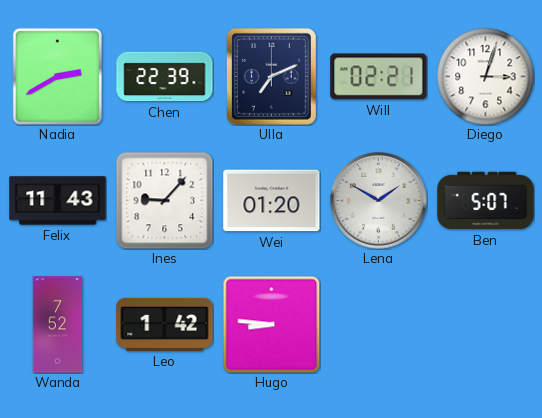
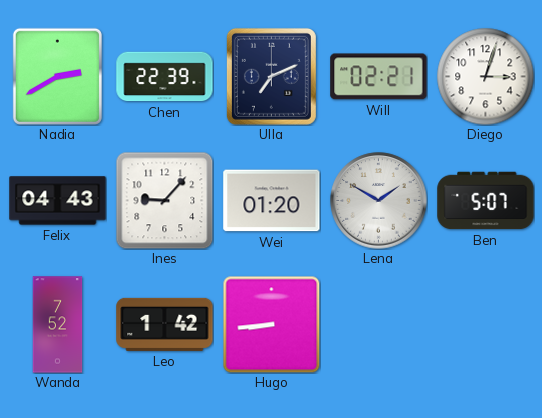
Felix: 11:43 -> 04:43
Hugo: 8:46 -> 8:44
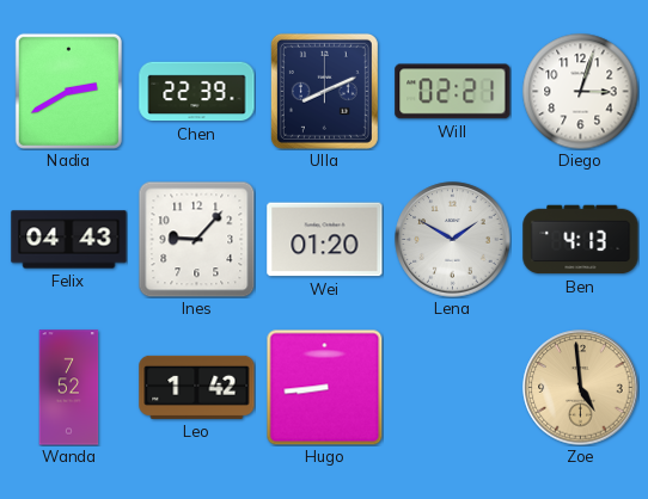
Ulla: 7:11 -> 8:11
Ben: 5:07 -> 4:13
Zoe: none -> 4:59
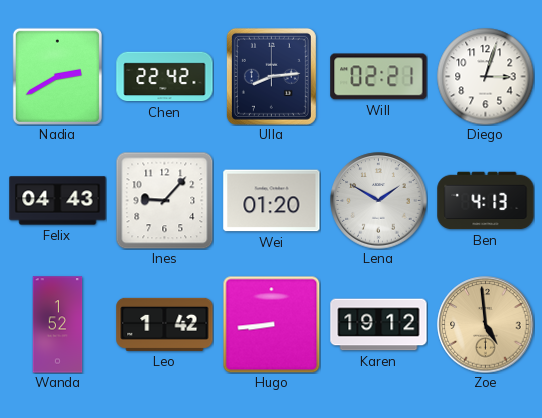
Chen: 22:39 -> 22:42
Ulla: 8:11 -> 8:14
Wanda: 7:52 -> 1:52
Karen: none -> 19:12
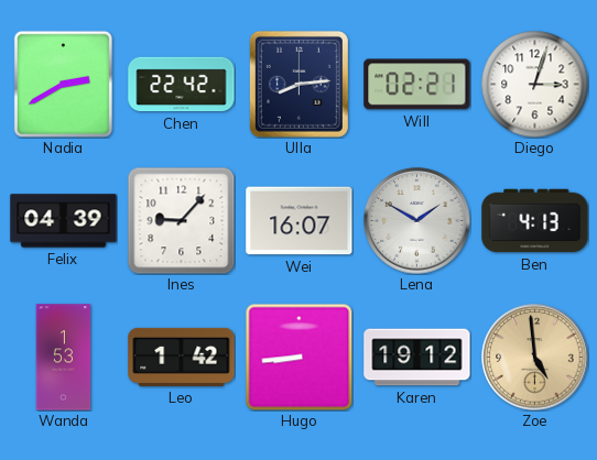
Felix: 04:43 -> 04:39
Wei: 01:20 -> 16:07
Wanda: 1:52 -> 1:53
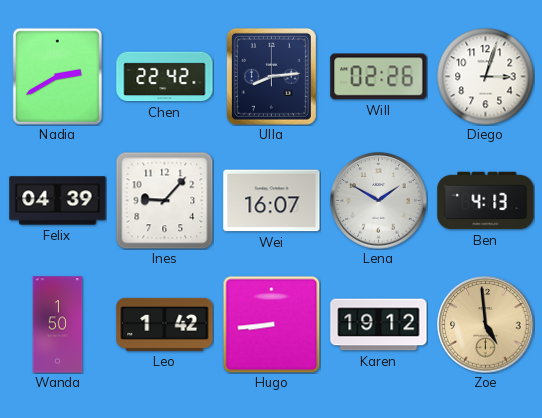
Will: 02:21 -> 02:26
Wanda: 1:53 -> 1:50
